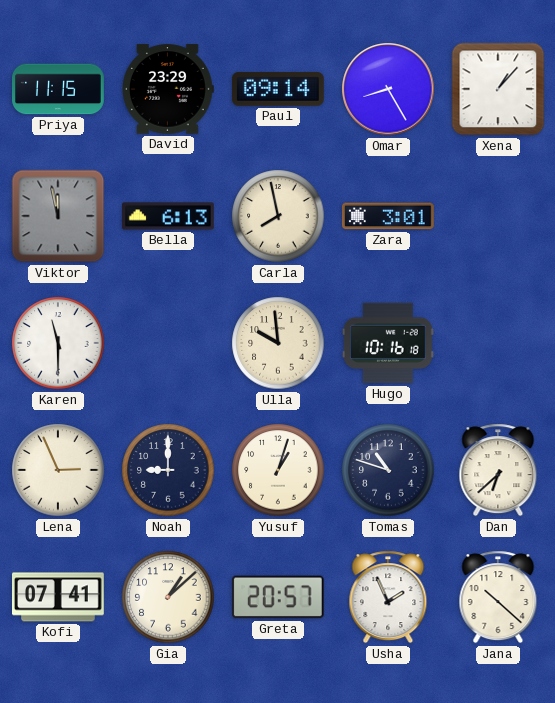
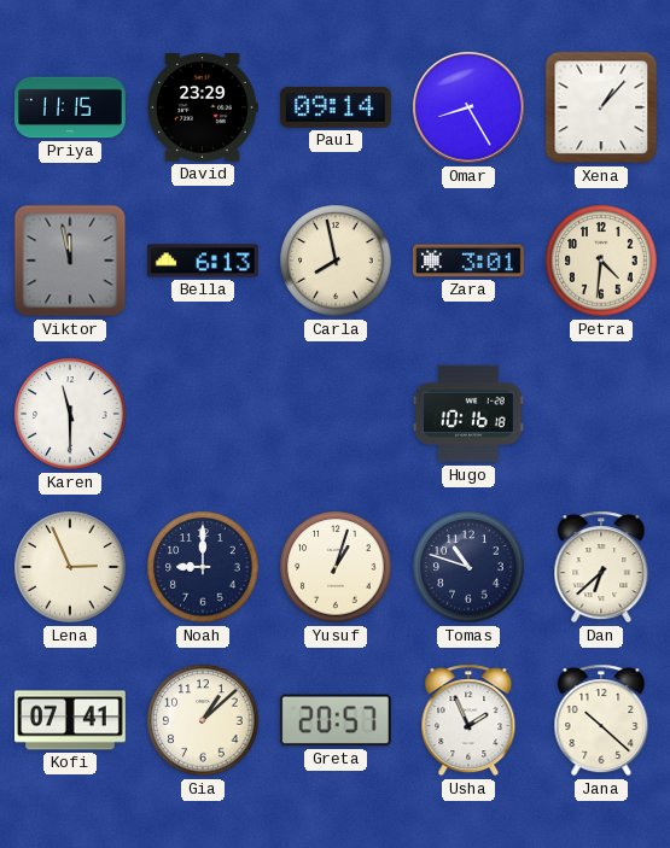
Petra: none -> 4:31
Ulla: 9:59 -> none
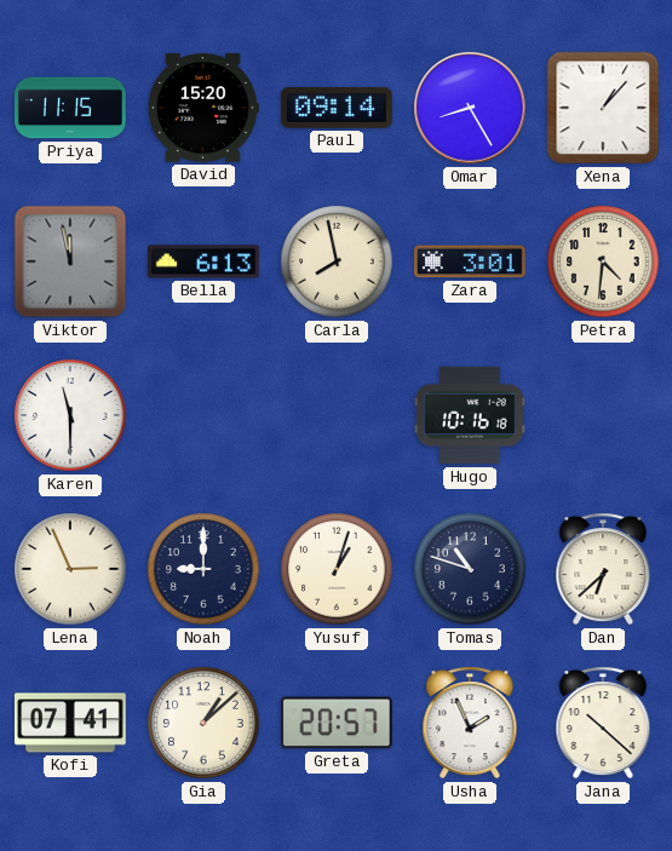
David: 23:29 -> 15:20
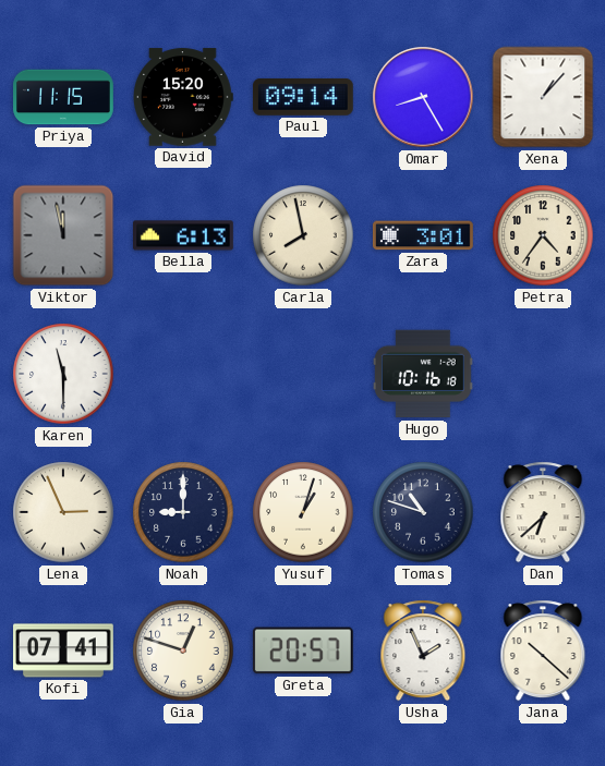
Petra: 4:31 -> 4:36
Gia: 1:08 -> 12:48
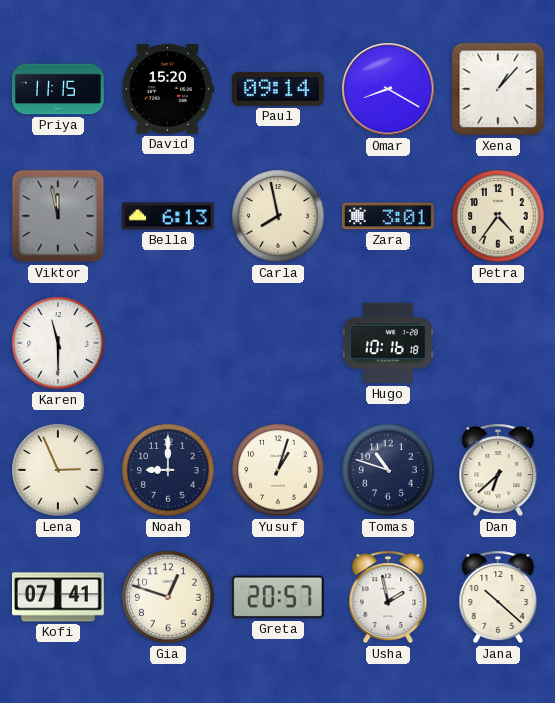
Omar: 8:25 -> 8:20
Usha: 1:56 -> 1:58
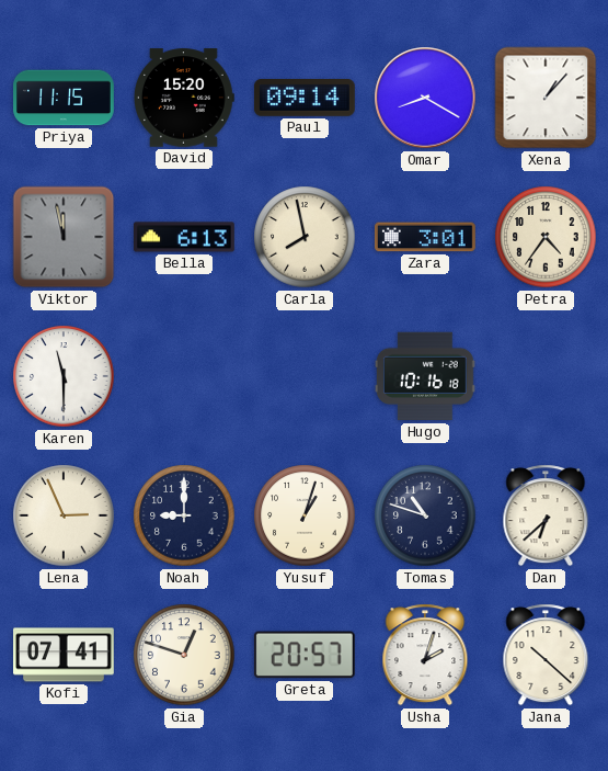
Usha: 1:58 -> 2:03
